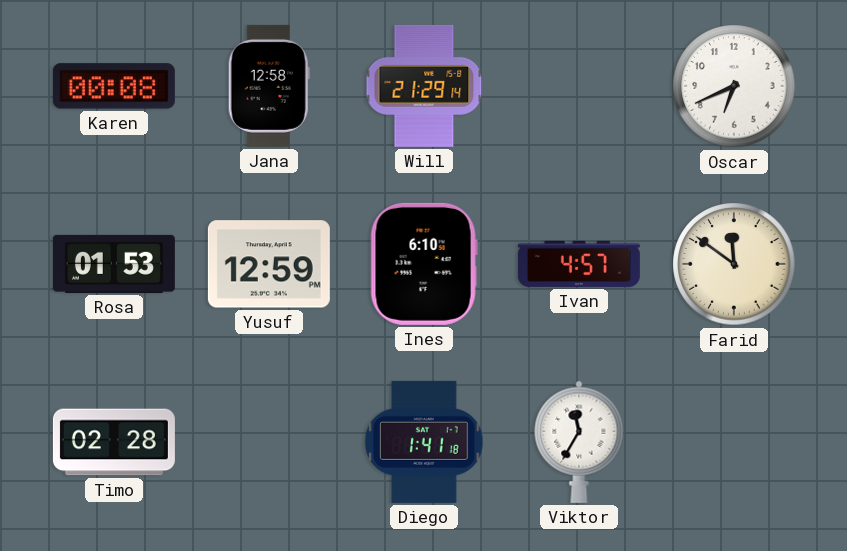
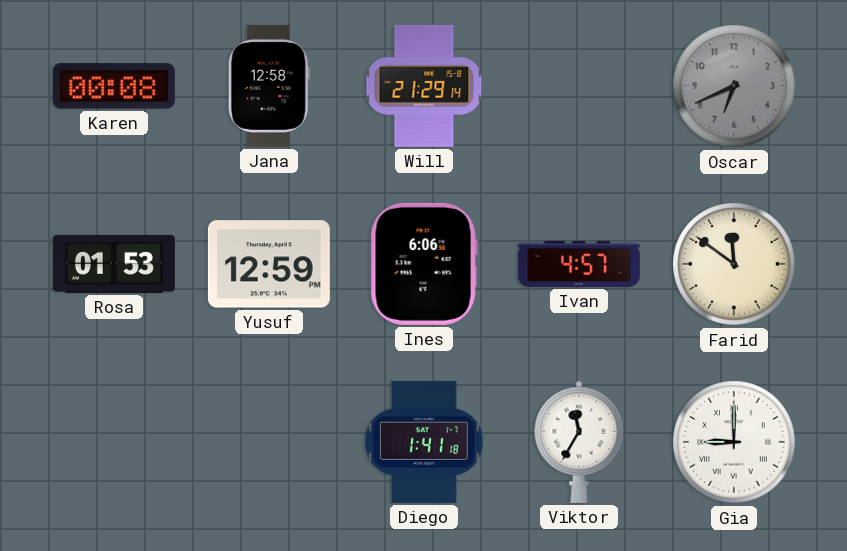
Oscar dial: white -> grey
Ines: 6:10 -> 6:06
Timo: 02:28 -> none
Gia: none -> 9:00
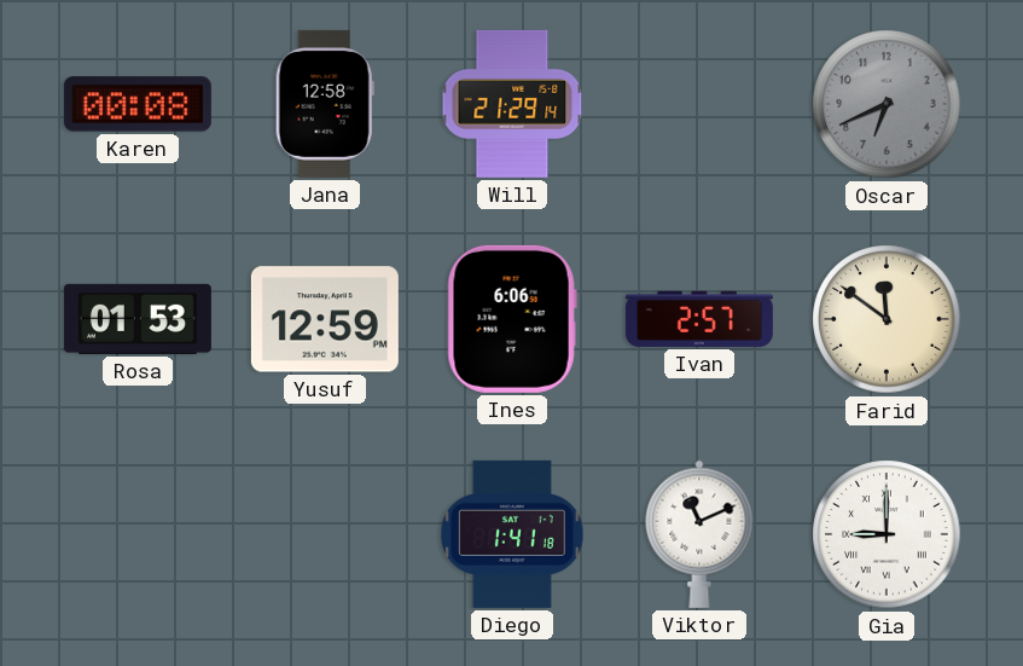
Ivan: 4:57 -> 2:57
Viktor: 11:35 -> 11:11
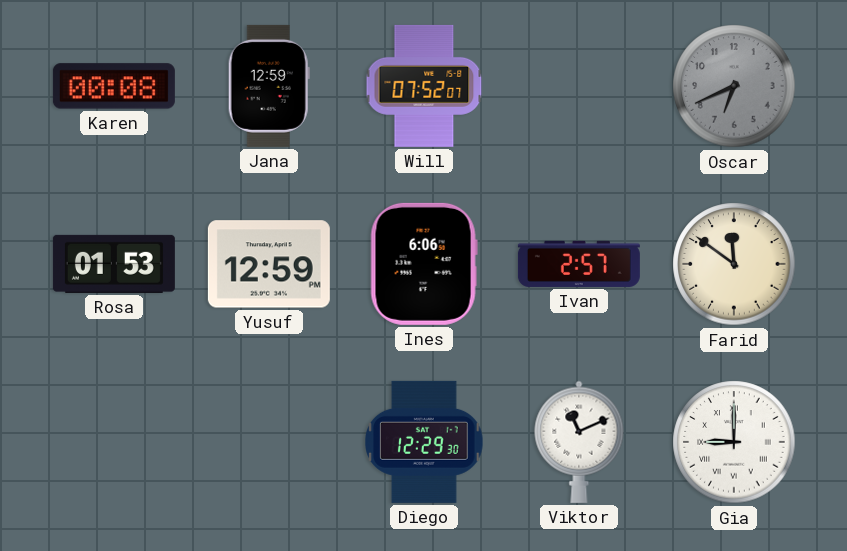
Jana: 12:58 -> 12:59
Will: 21:29 -> 07:52
Diego: 1:41 -> 12:29
